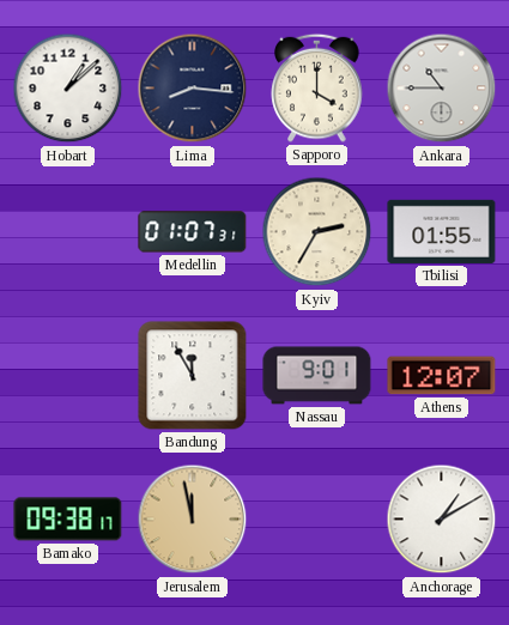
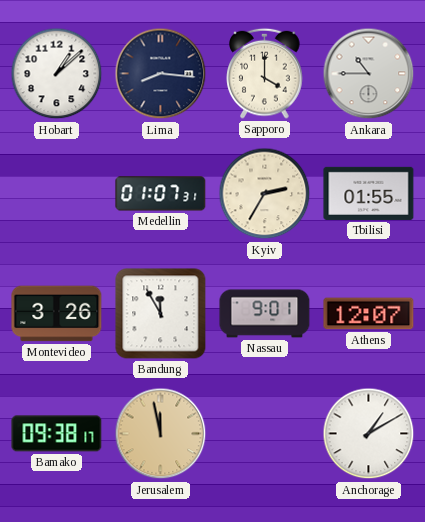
Montevideo: none -> 3:26
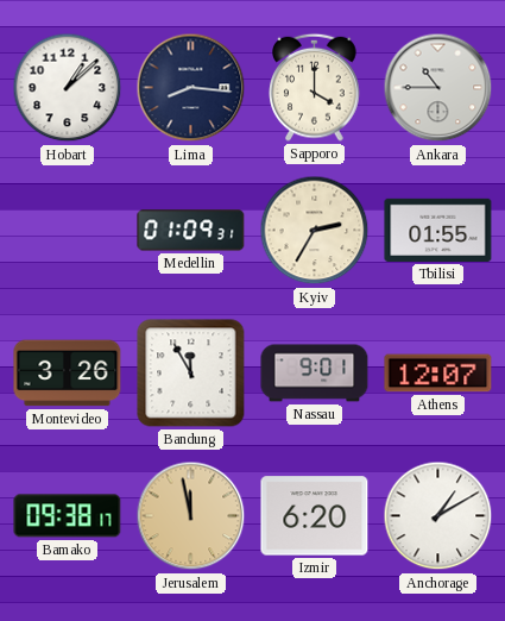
Medellin: 01:07 -> 01:09
Izmir: none -> 6:20
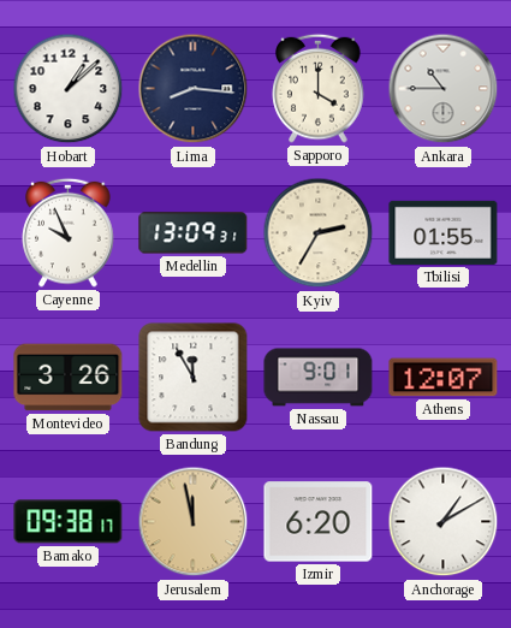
Cayenne: none -> 9:56
Medellin: 01:09 -> 13:09
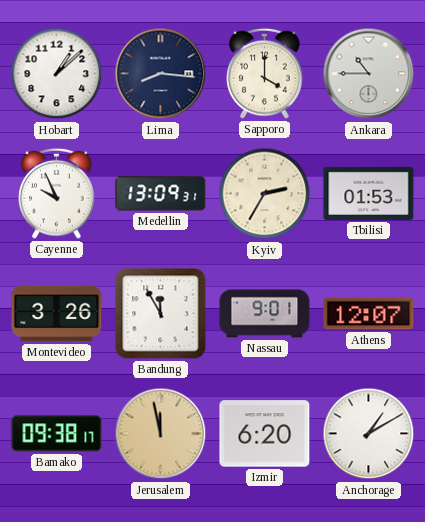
Tbilisi: 01:55 -> 01:53
